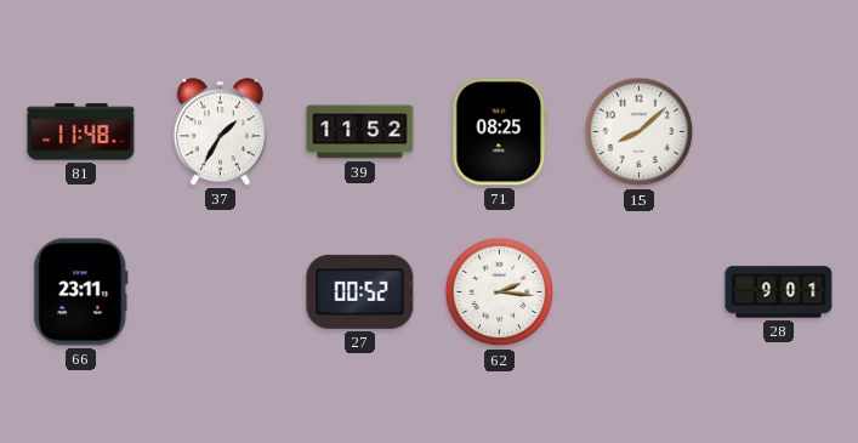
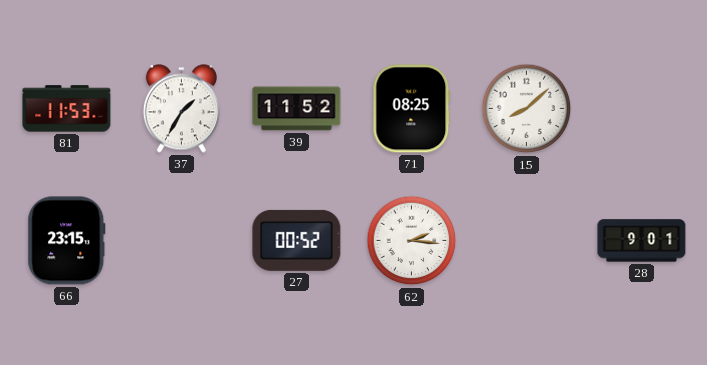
81: 11:48 -> 11:53
66: 23:11 -> 23:15
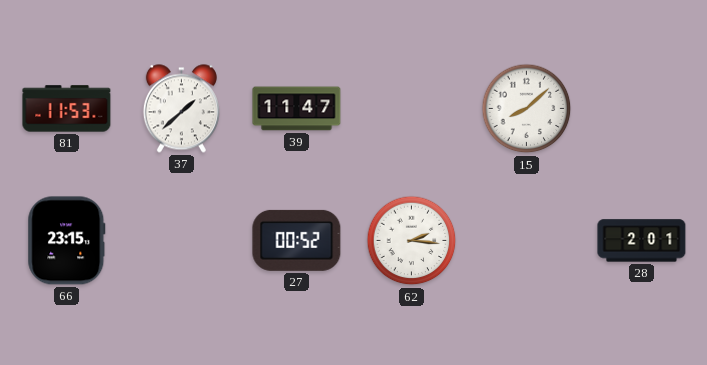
37: 1:35 -> 1:38
39: 11:52 -> 11:47
71: 08:25 -> none
28: 9:01 -> 2:01
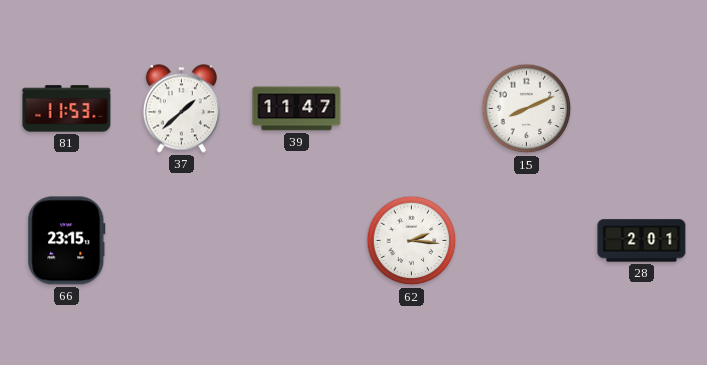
15: 8:08 -> 8:11
27: 00:52 -> none
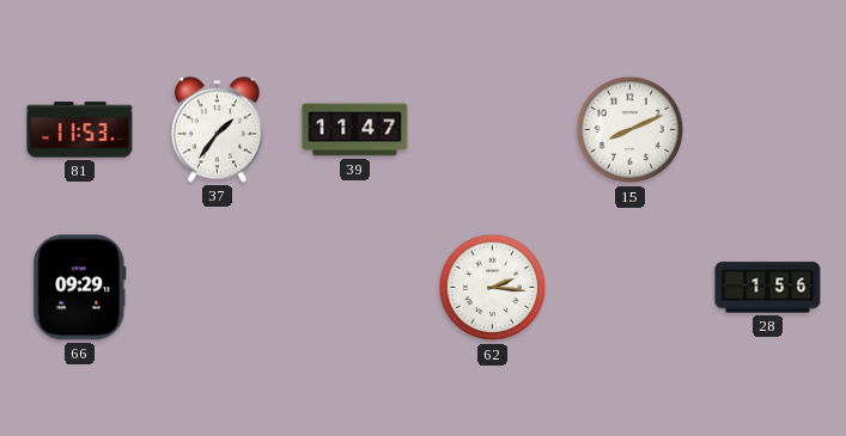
37: 1:38 -> 1:36
66: 23:15 -> 09:29
28: 2:01 -> 1:56
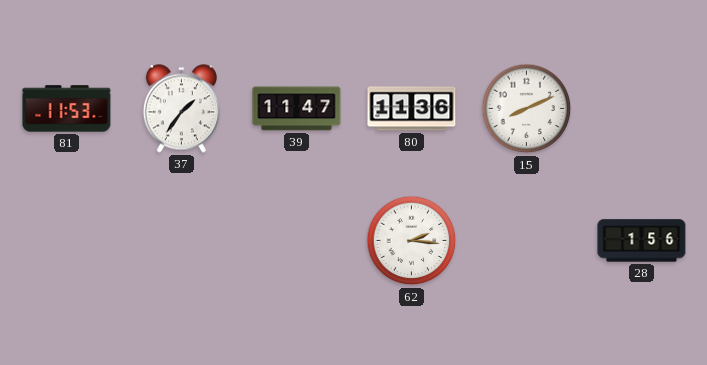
80: none -> 11:36
66: 09:29 -> none
